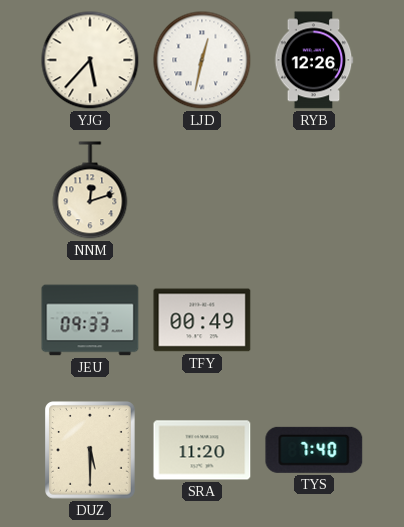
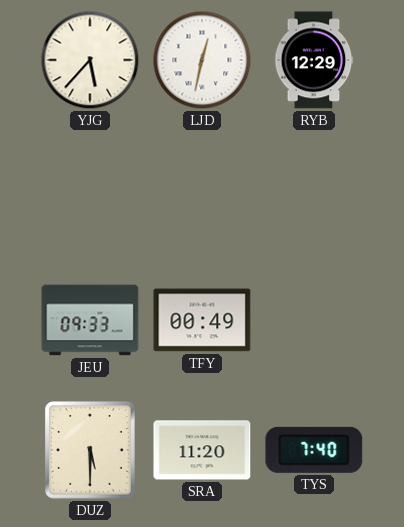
RYB: 12:26 -> 12:29
NNM: 12:12 -> none
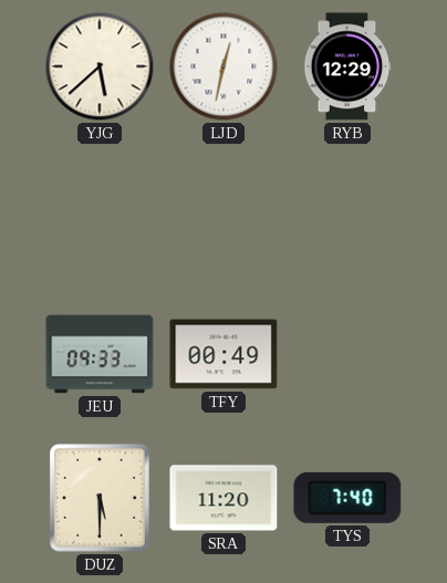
YJG: 5:37 -> 5:38
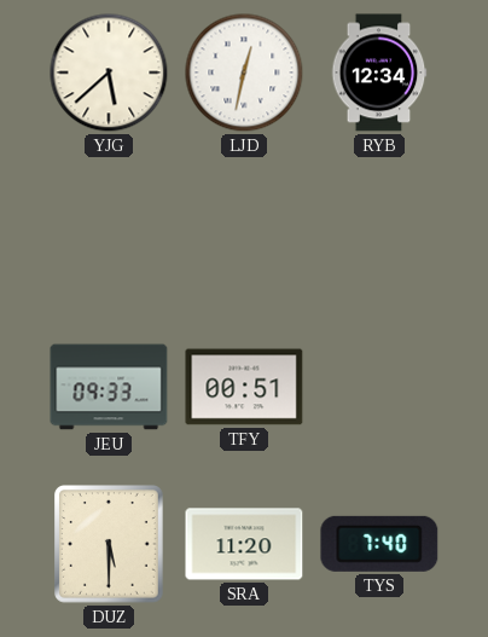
RYB: 12:29 -> 12:34
TFY: 00:49 -> 00:51
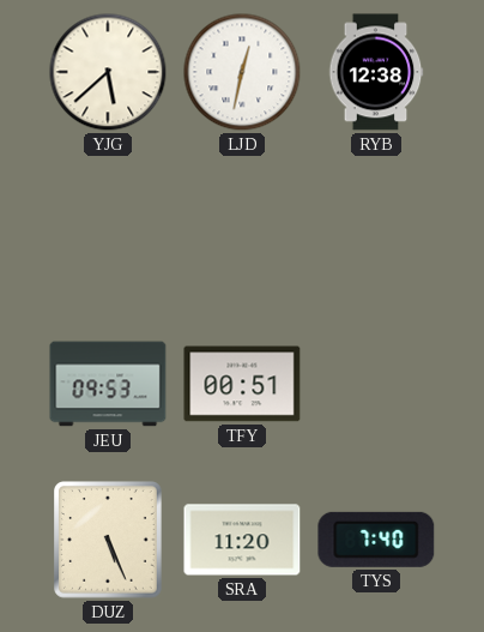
RYB: 12:34 -> 12:38
JEU: 09:33 -> 09:53
DUZ: 5:30 -> 5:26
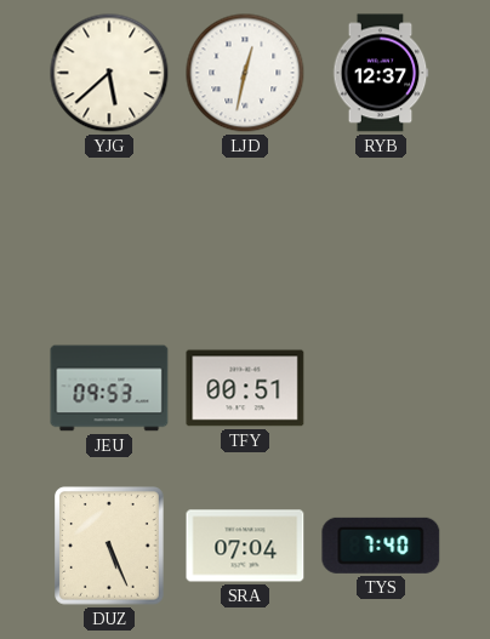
RYB: 12:38 -> 12:37
SRA: 11:20 -> 07:04
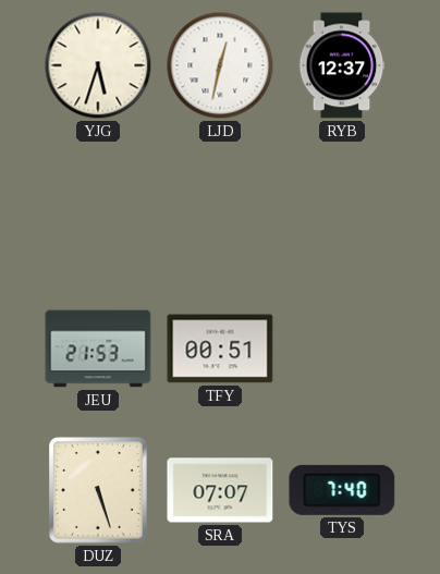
YJG: 5:38 -> 5:33
JEU: 09:53 -> 21:53
DUZ: 5:26 -> 5:27
SRA: 07:04 -> 07:07
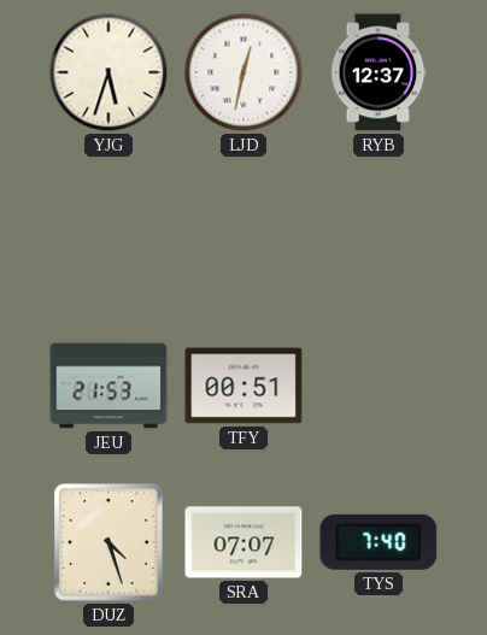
DUZ: 5:27 -> 4:27
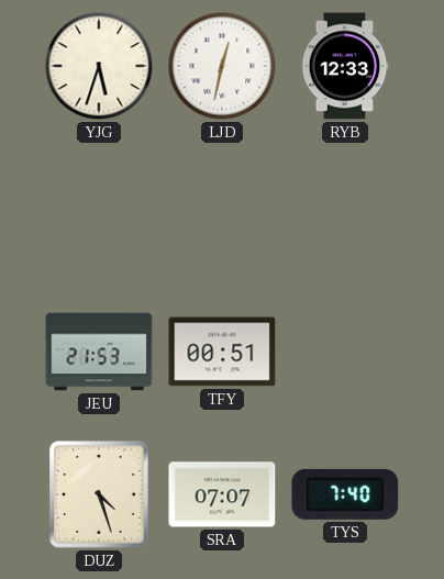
RYB: 12:37 -> 12:33
